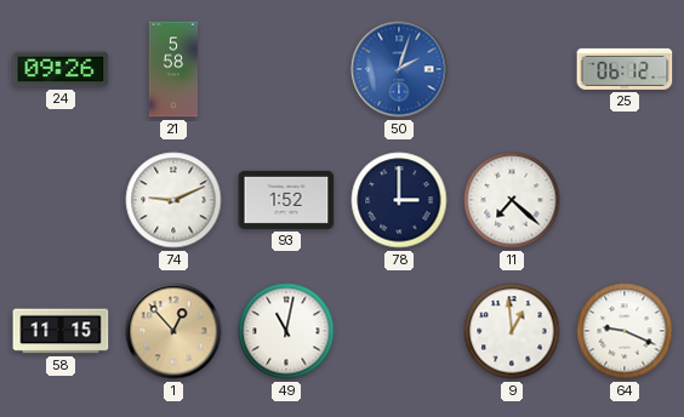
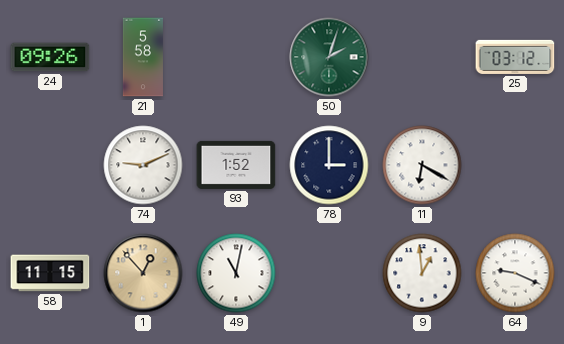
50 dial: blue -> green
25: 06:12 -> 03:12
11: 7:22 -> 6:20
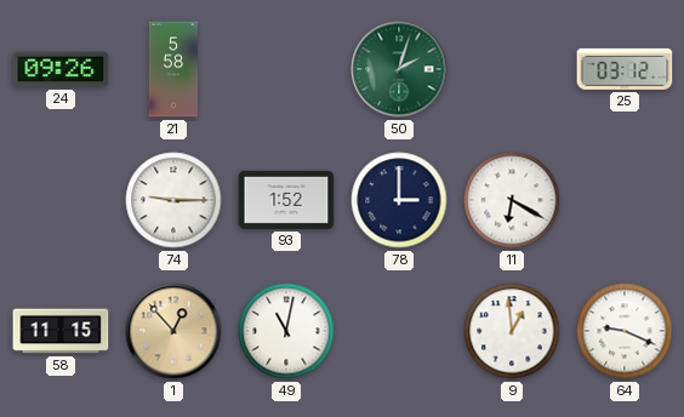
74: 9:11 -> 9:15
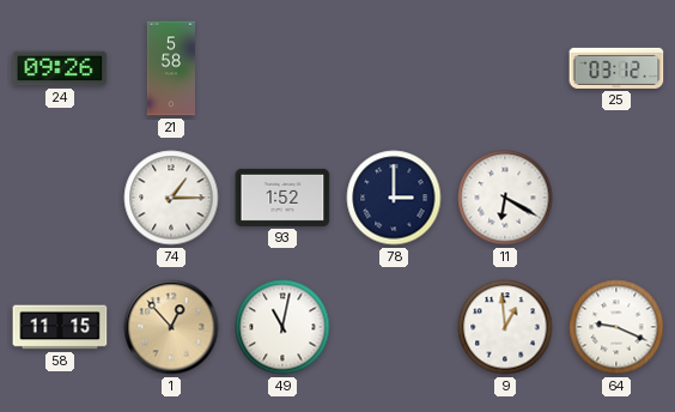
50: 2:03 -> none
74: 9:15 -> 1:15
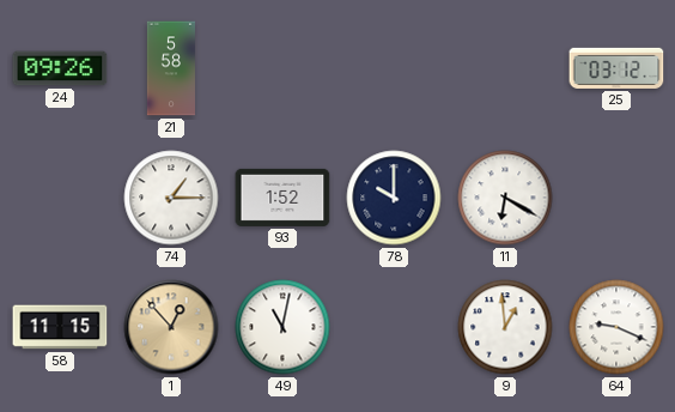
78: 3:00 -> 10:00
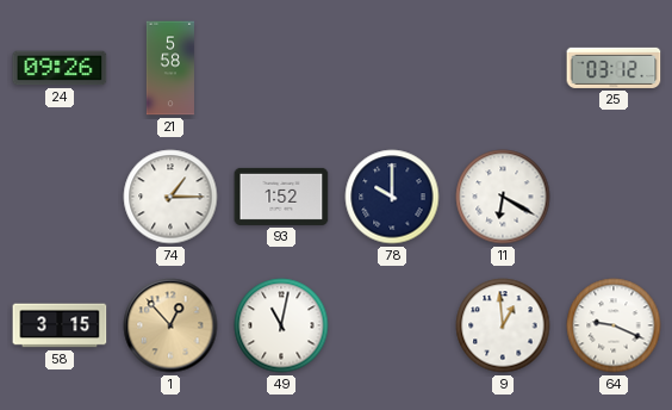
58: 11:15 -> 3:15
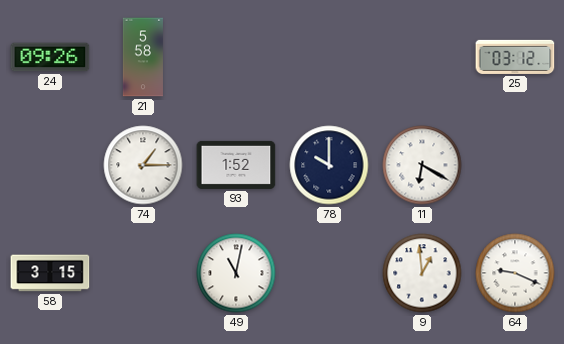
1: 12:53 -> none
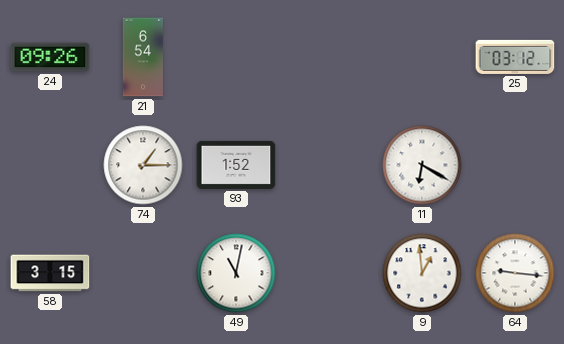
21: 5:58 -> 6:54
78: 10:00 -> none
64: 9:19 -> 9:16
